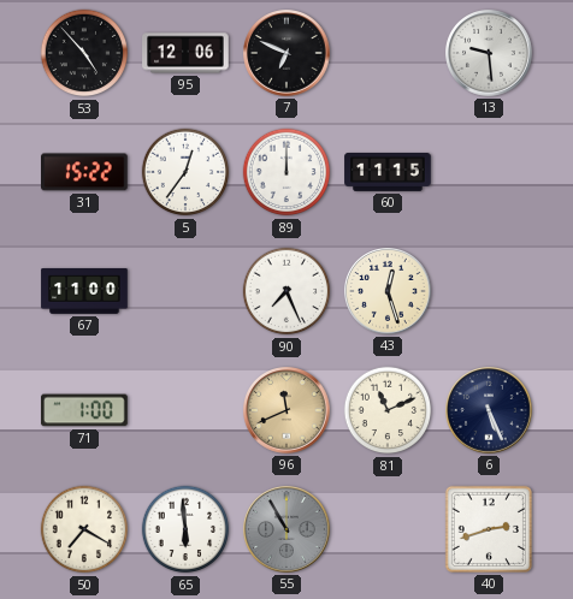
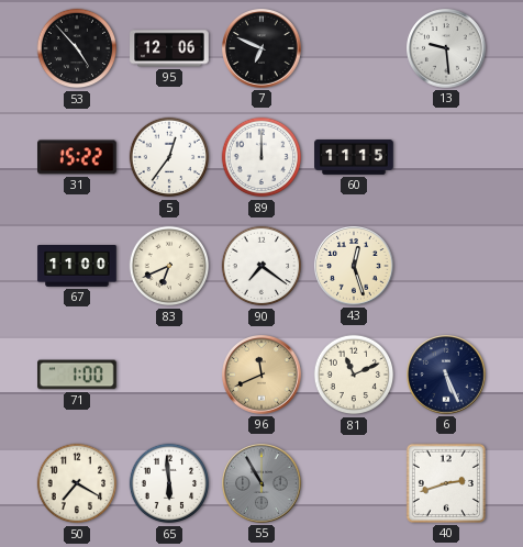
83: none -> 6:41
90: 7:26 -> 7:21
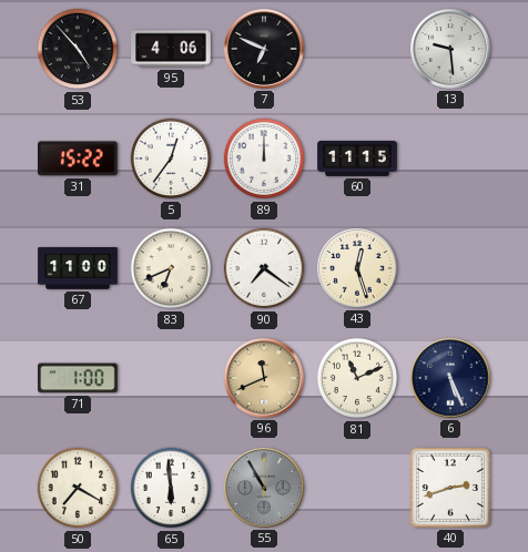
95: 12:06 -> 4:06
